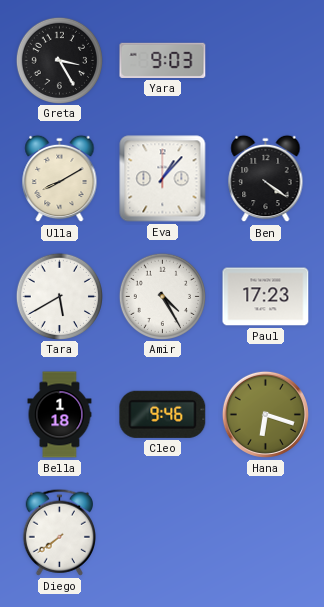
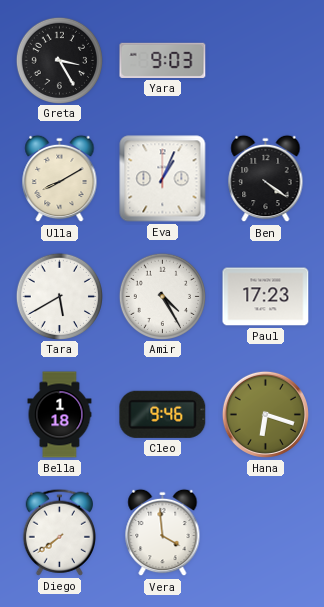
Eva: 1:07 -> 1:04
Vera: none -> 3:59
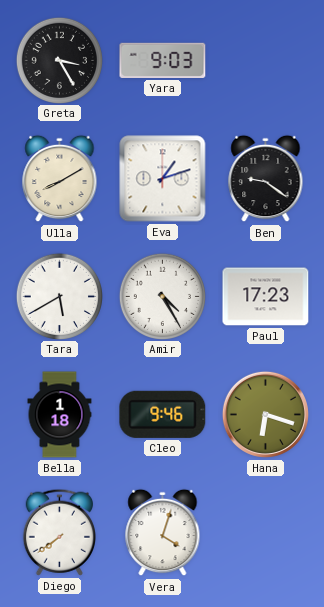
Eva: 1:04 -> 1:12
Ben: 4:21 -> 9:21
Vera: 3:59 -> 4:03
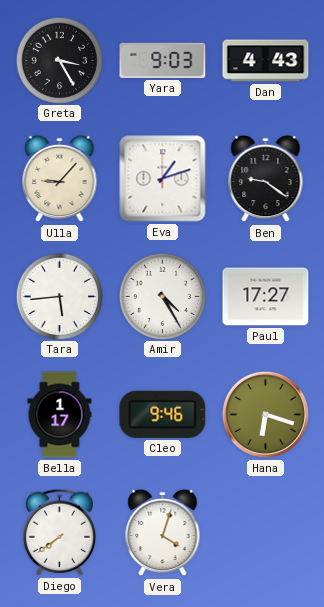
Dan: none -> 4:43
Ulla: 8:10 -> 9:07
Tara: 5:40 -> 5:44
Paul: 17:23 -> 17:27
Bella: 1:18 -> 1:17
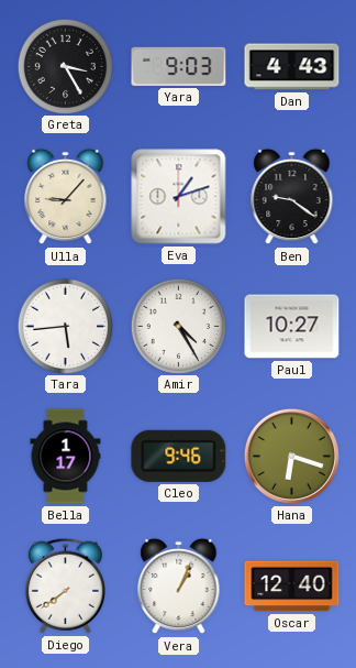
Paul: 17:27 -> 10:27
Vera: 4:03 -> 1:04
Oscar: none -> 12:40
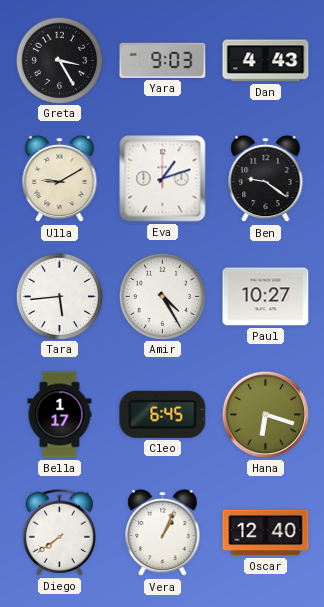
Ulla: 9:07 -> 9:10
Cleo: 9:46 -> 6:45
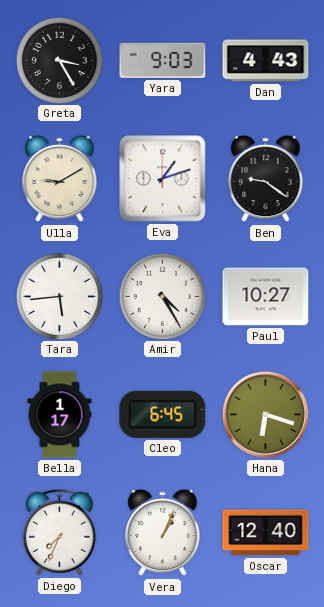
Diego: 7:39 -> 7:34
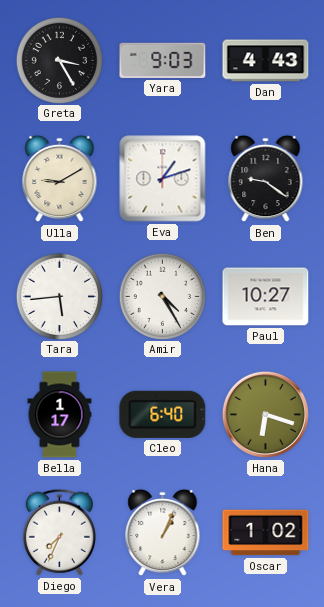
Cleo: 6:45 -> 6:40
Oscar: 12:40 -> 1:02
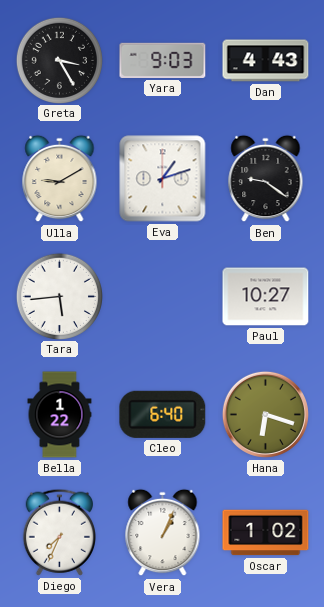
Amir: 4:25 -> none
Bella: 1:17 -> 1:22
